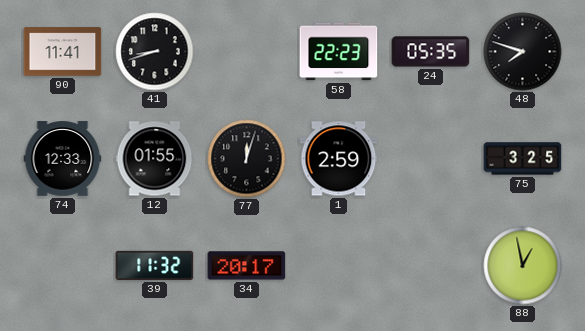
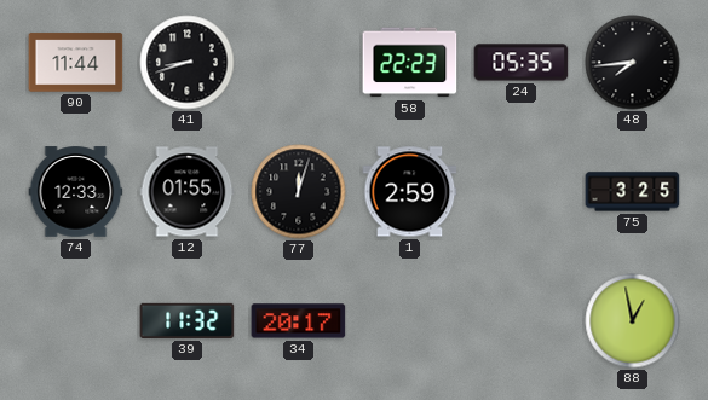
90: 11:41 -> 11:44
48: 7:48 -> 7:44
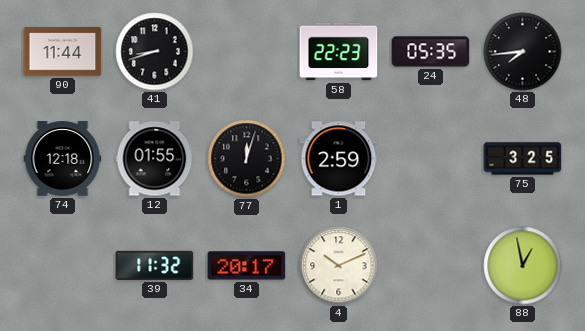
74: 12:33 -> 12:18
4: none -> 10:11
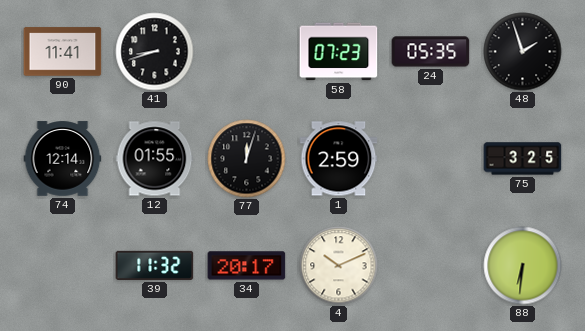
90: 11:44 -> 11:41
58: 22:23 -> 07:23
48: 7:44 -> 1:57
74: 12:18 -> 12:14
88: 12:58 -> 6:31
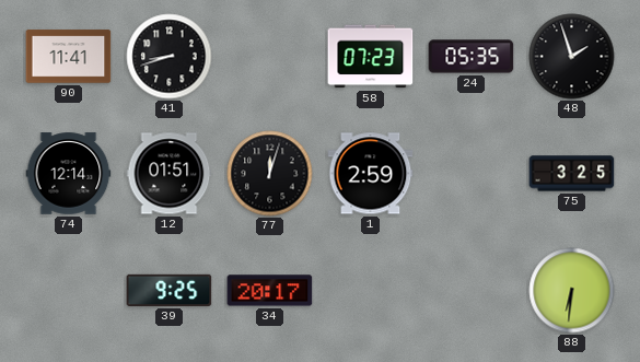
12: 01:55 -> 01:51
39: 11:32 -> 9:25
4: 10:11 -> none
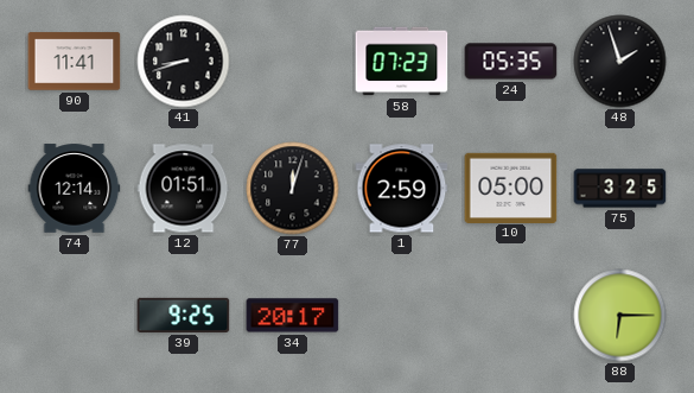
10: none -> 05:00
88: 6:31 -> 6:15
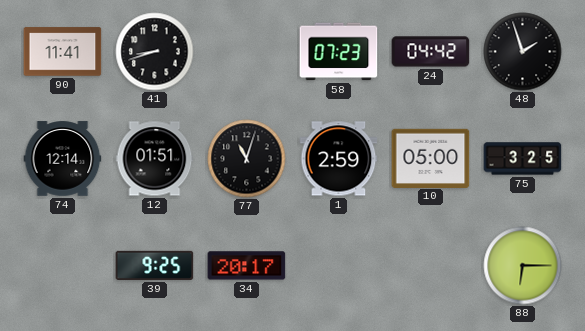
24: 05:35 -> 04:42
77: 12:03 -> 11:03
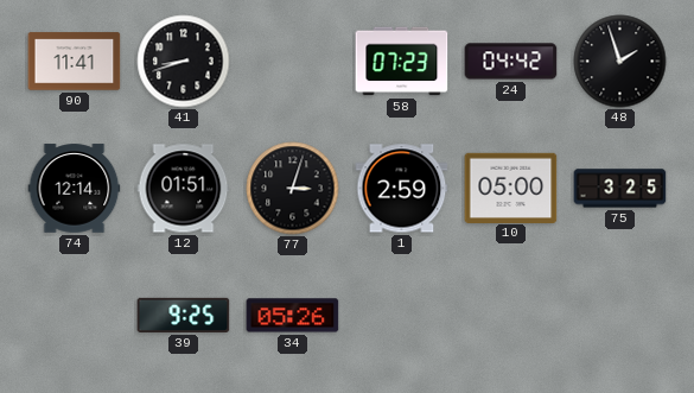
77: 11:03 -> 3:03
34: 20:17 -> 05:26
88: 6:15 -> none
